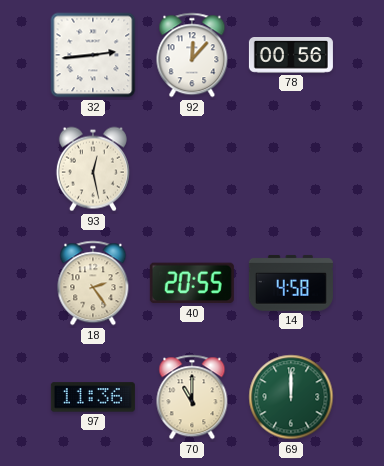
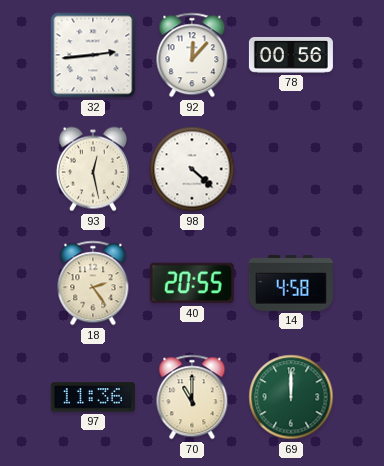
98: none -> 4:22
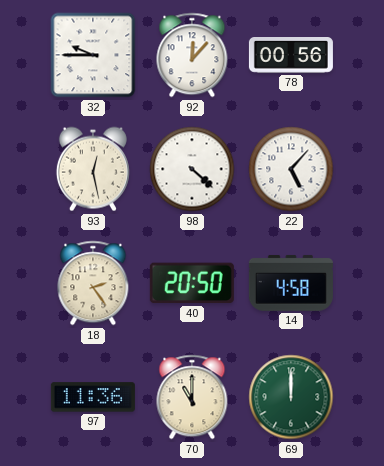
32: 2:44 -> 9:45
22: none -> 5:07
40: 20:55 -> 20:50
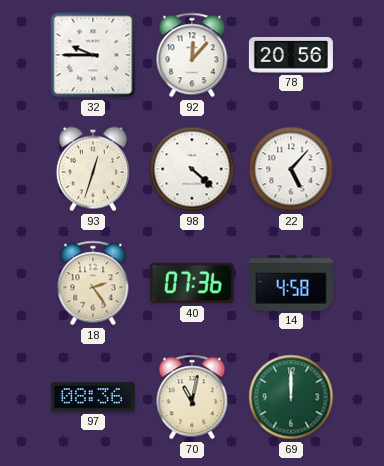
78: 00:56 -> 20:56
93: 12:28 -> 12:33
40: 20:50 -> 07:36
97: 11:36 -> 08:36
70: 11:00 -> 11:02
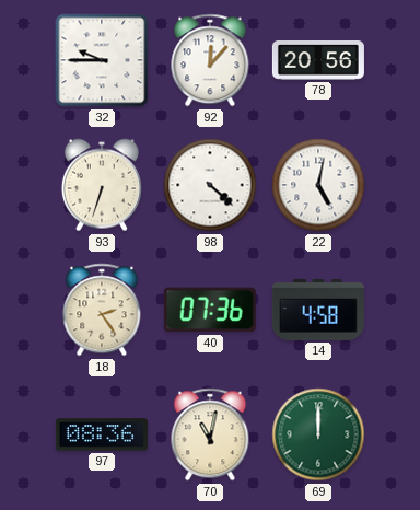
93: 12:33 -> 6:33
22: 5:07 -> 5:02
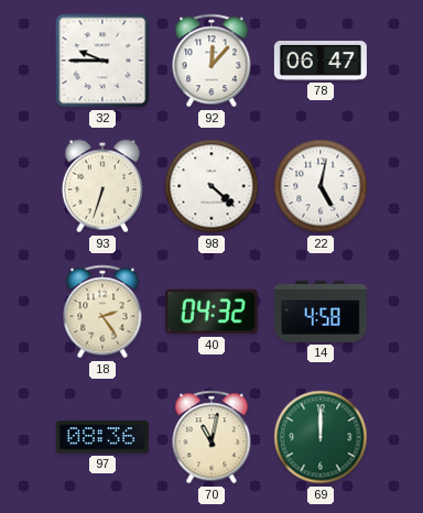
78: 20:56 -> 06:47
40: 07:36 -> 04:32
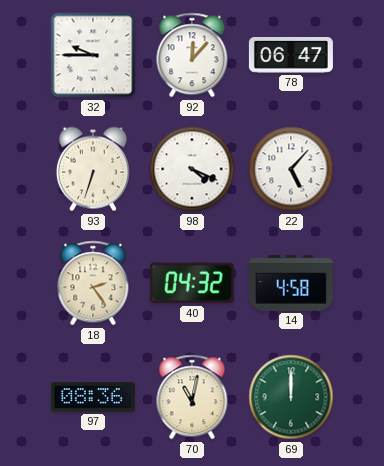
98: 4:22 -> 4:19
22: 5:02 -> 5:07
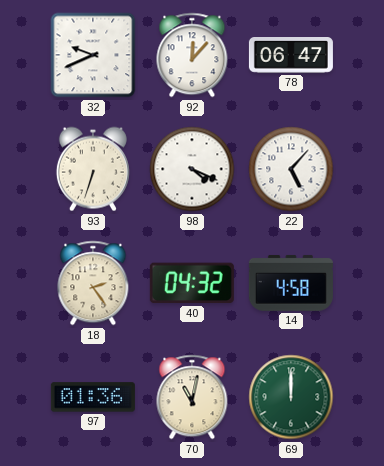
32: 9:45 -> 9:41
97: 08:36 -> 01:36
